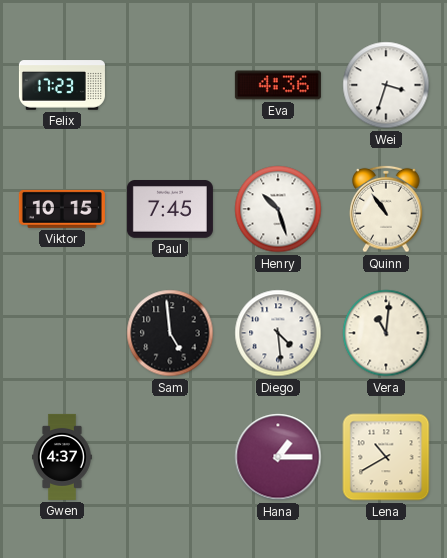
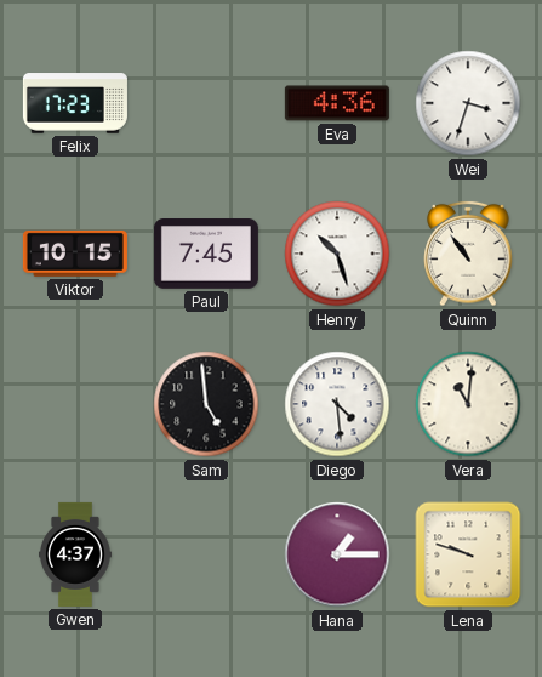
Lena: 10:40 -> 9:48
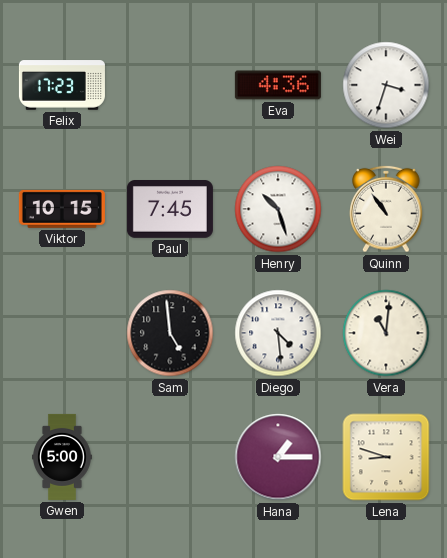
Gwen: 4:37 -> 5:00
Lena: 9:48 -> 8:48
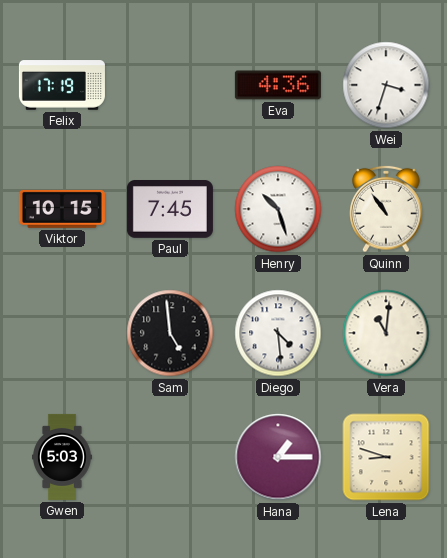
Felix: 17:23 -> 17:19
Gwen: 5:00 -> 5:03
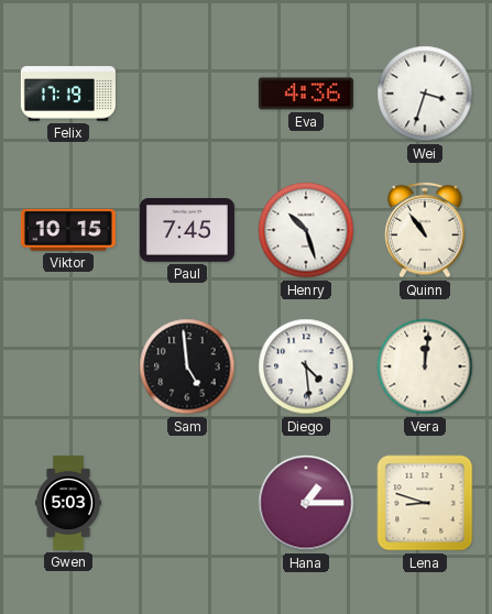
Vera: 11:01 -> 12:01
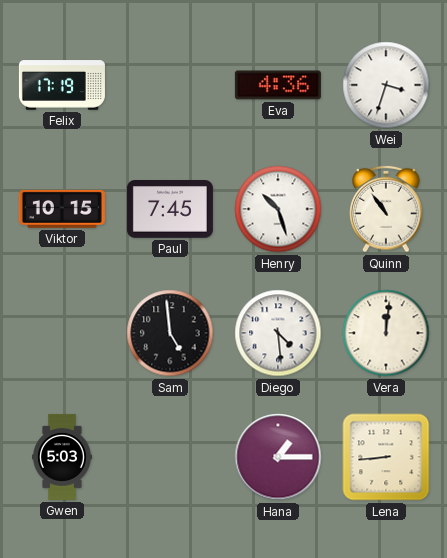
Lena: 8:48 -> 8:44
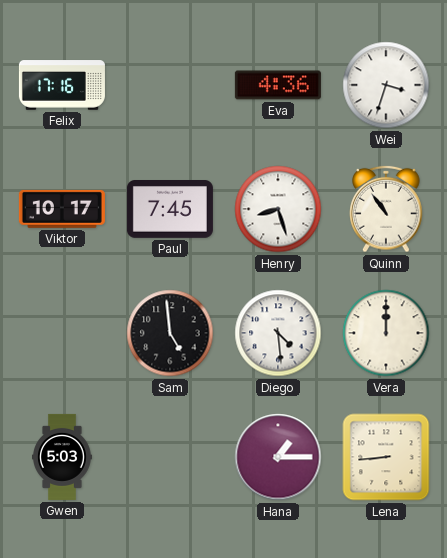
Felix: 17:19 -> 17:16
Viktor: 10:15 -> 10:17
Henry: 10:27 -> 8:27
Vera: 12:01 -> 12:00
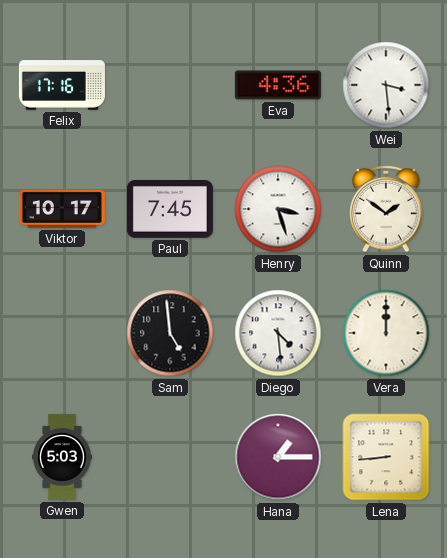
Wei: 3:33 -> 3:29
Henry: 8:27 -> 3:27
Quinn: 10:54 -> 1:51
